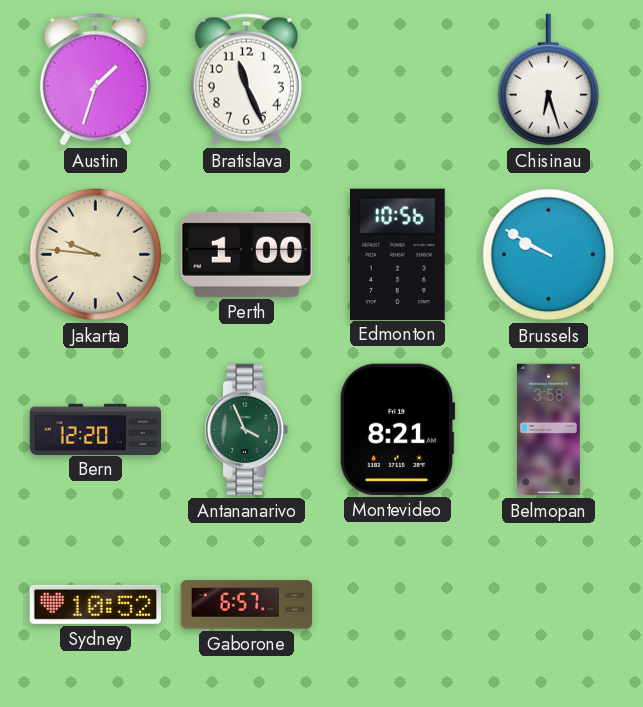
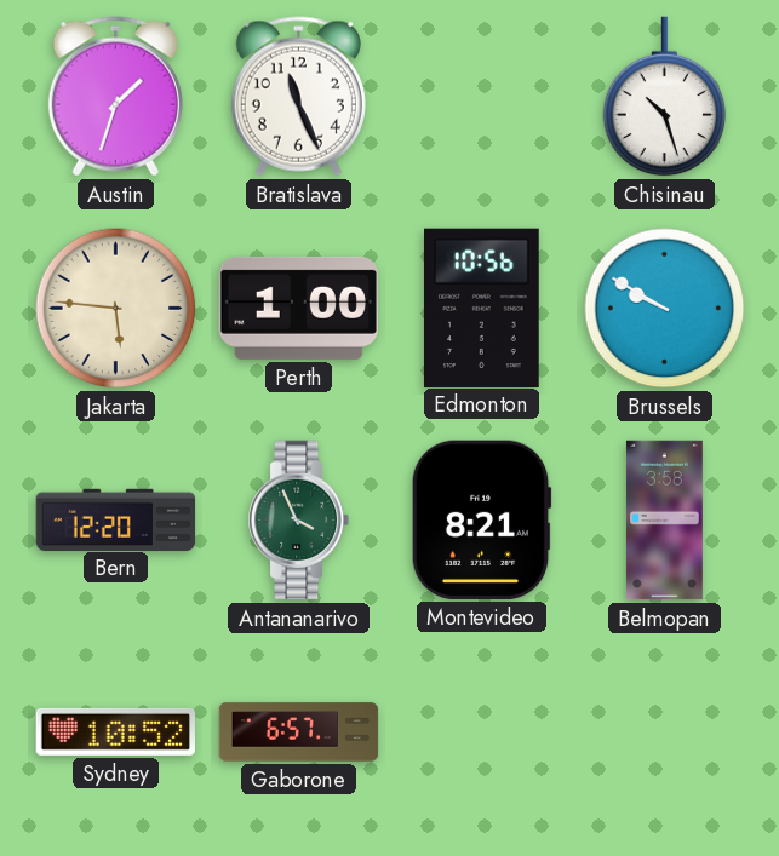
Chisinau: 6:27 -> 10:27
Jakarta: 9:46 -> 5:46
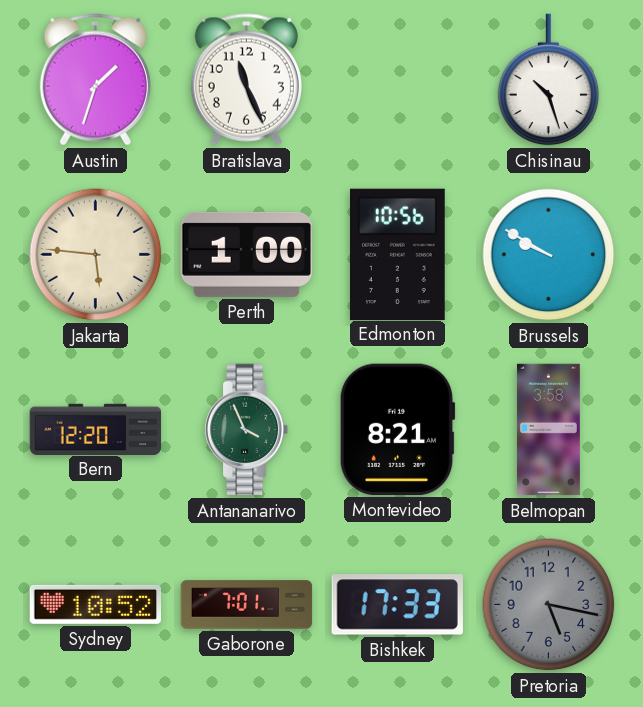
Gaborone: 6:57 -> 7:01
Bishkek: none -> 17:33
Pretoria: none -> 5:17
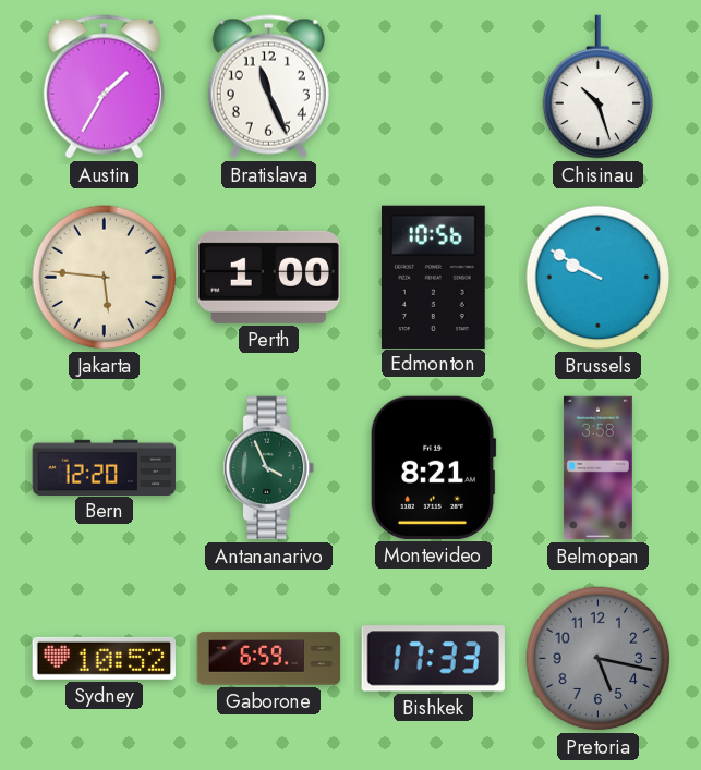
Austin: 1:33 -> 1:35
Gaborone: 7:01 -> 6:59
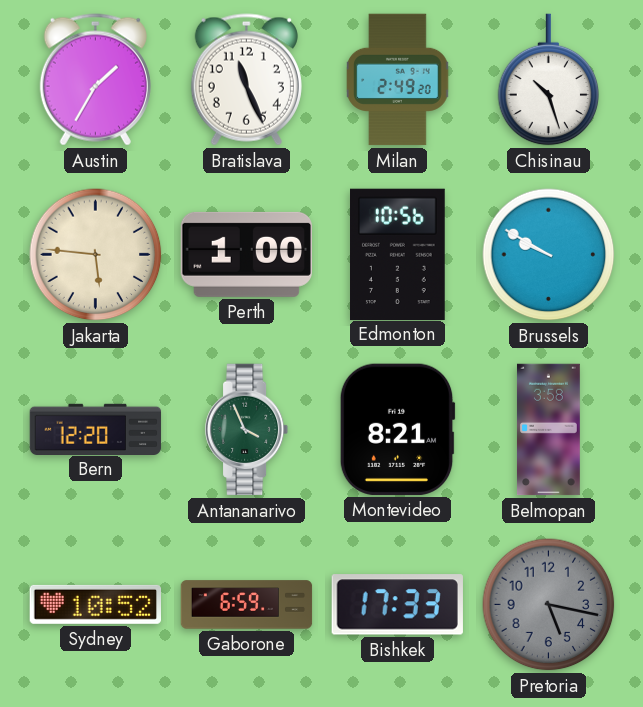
Milan: none -> 2:49
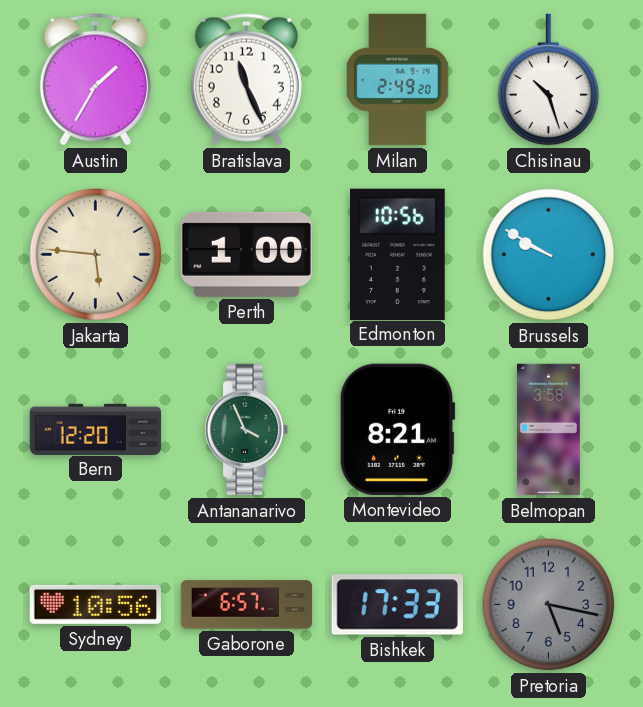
Sydney: 10:52 -> 10:56
Gaborone: 6:59 -> 6:57
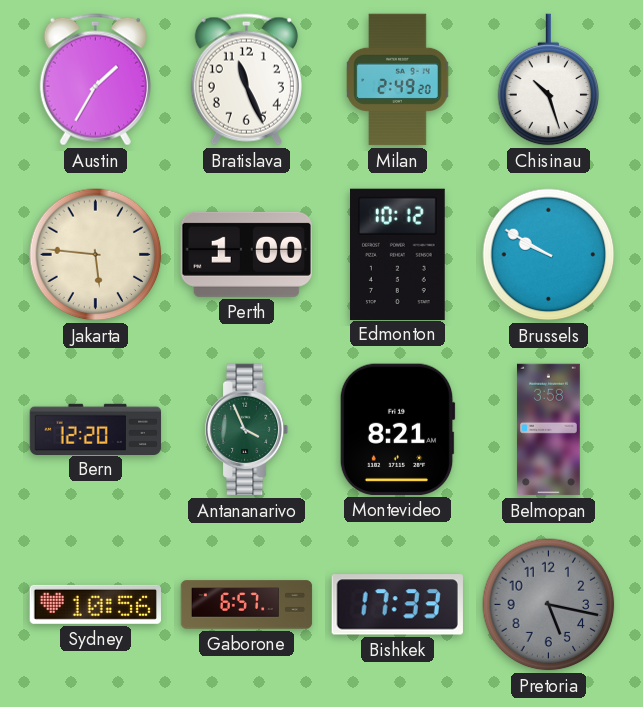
Edmonton: 10:56 -> 10:12
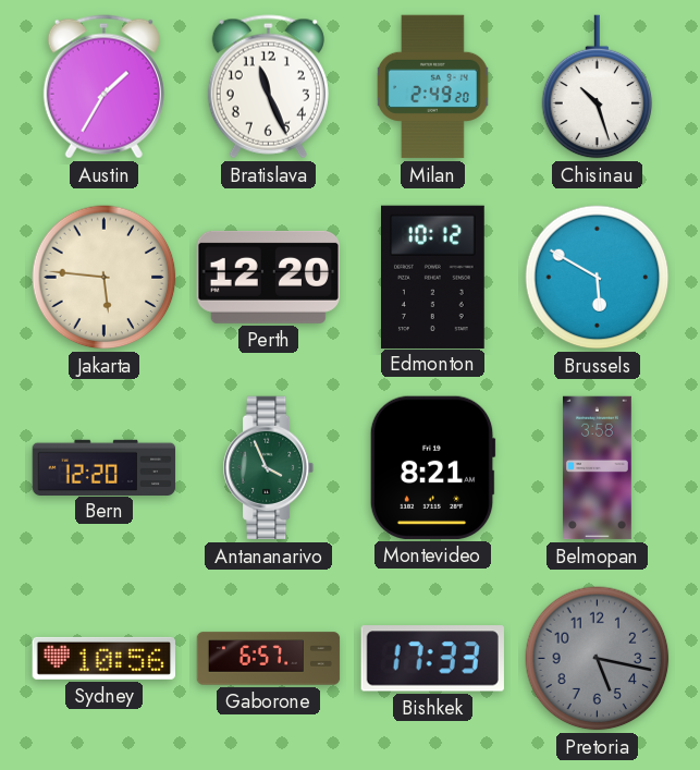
Perth: 1:00 -> 12:20
Brussels: 9:50 -> 5:50
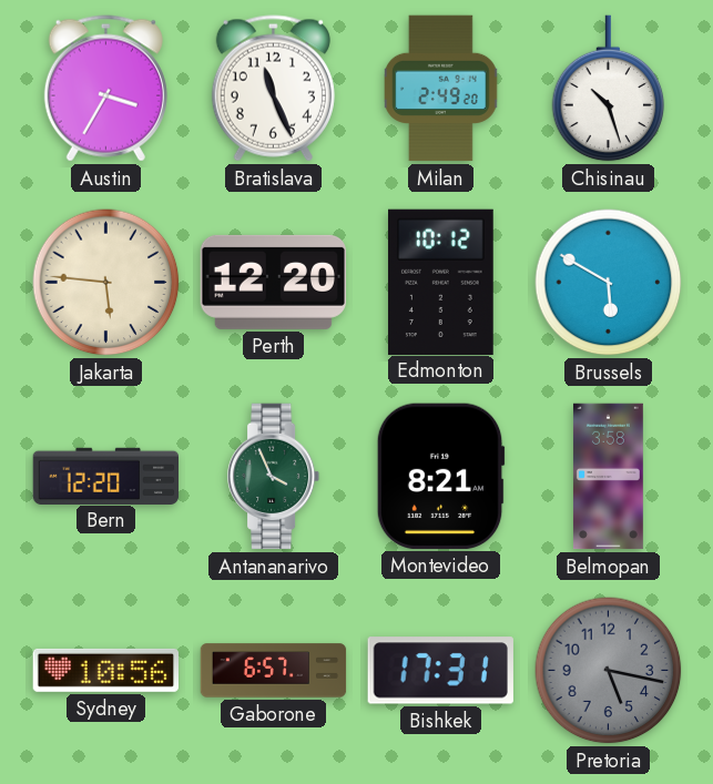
Austin: 1:35 -> 3:35
Bishkek: 17:33 -> 17:31
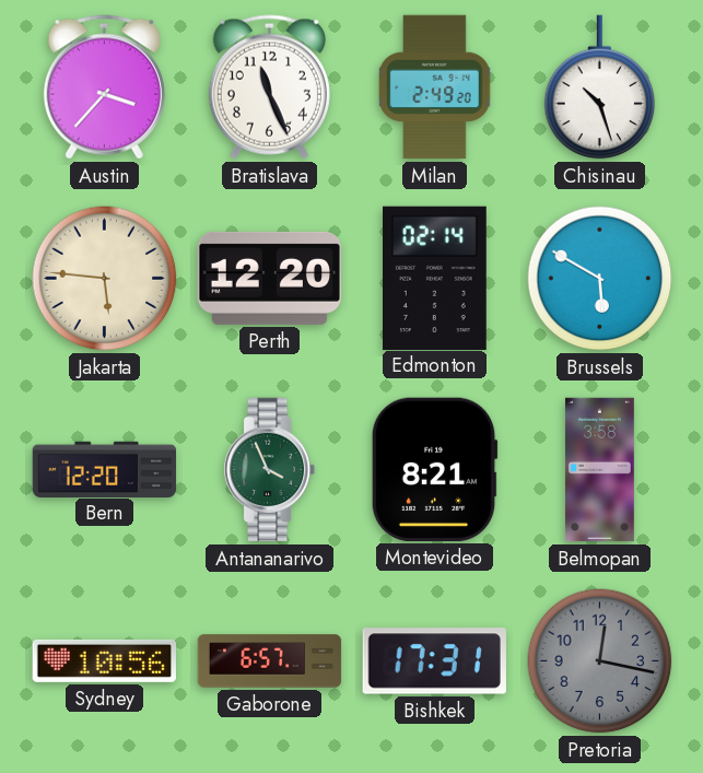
Austin: 3:35 -> 3:37
Edmonton: 10:12 -> 02:14
Pretoria: 5:17 -> 12:17
